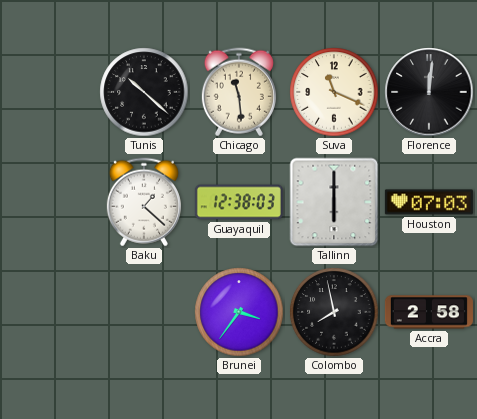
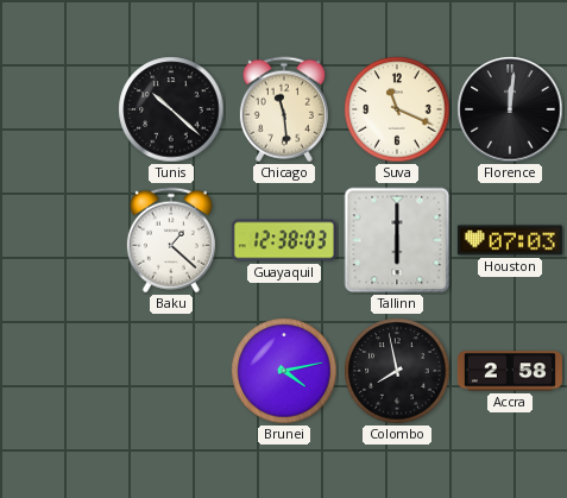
Brunei: 3:36 -> 4:13
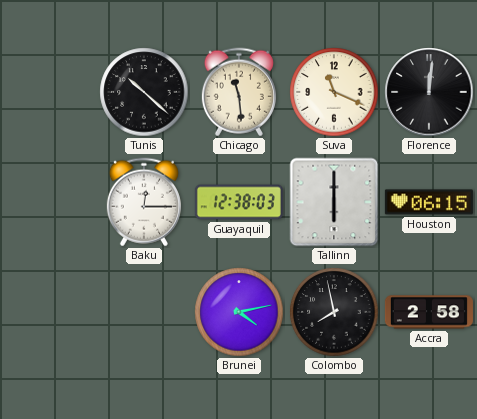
Baku: 1:22 -> 12:15
Houston: 07:03 -> 06:15
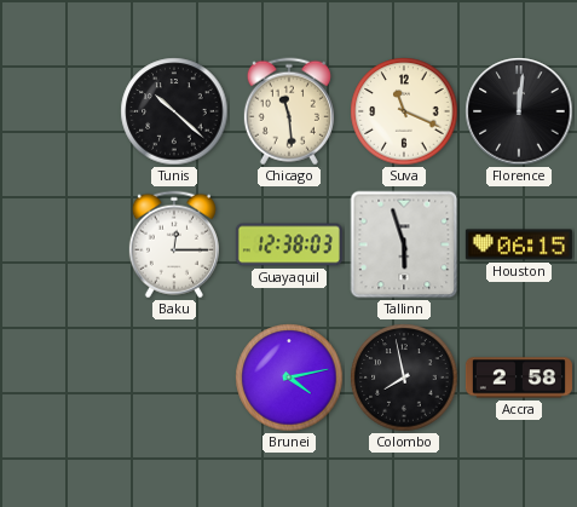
Tallinn: 6:00 -> 5:57
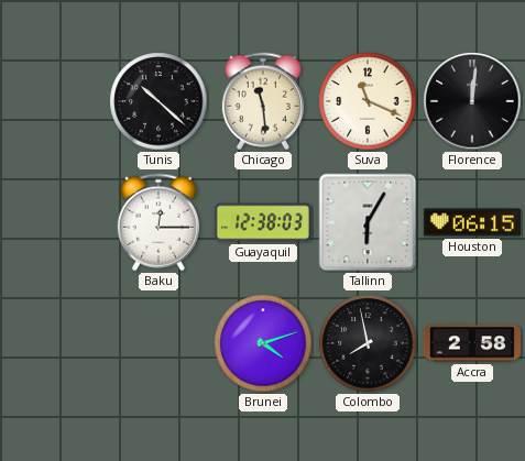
Tallinn: 5:57 -> 6:05
Brunei: 4:13 -> 4:12
